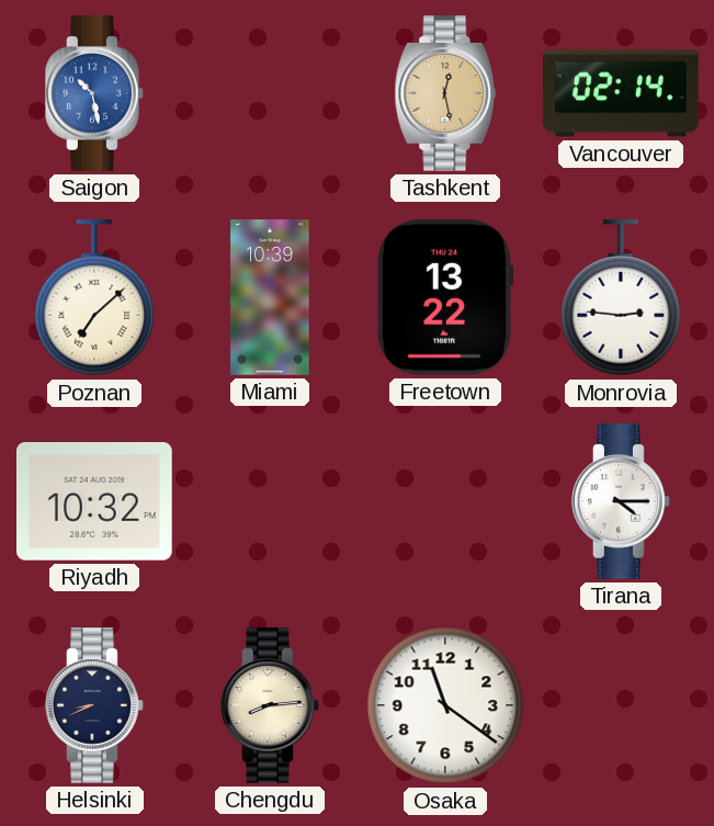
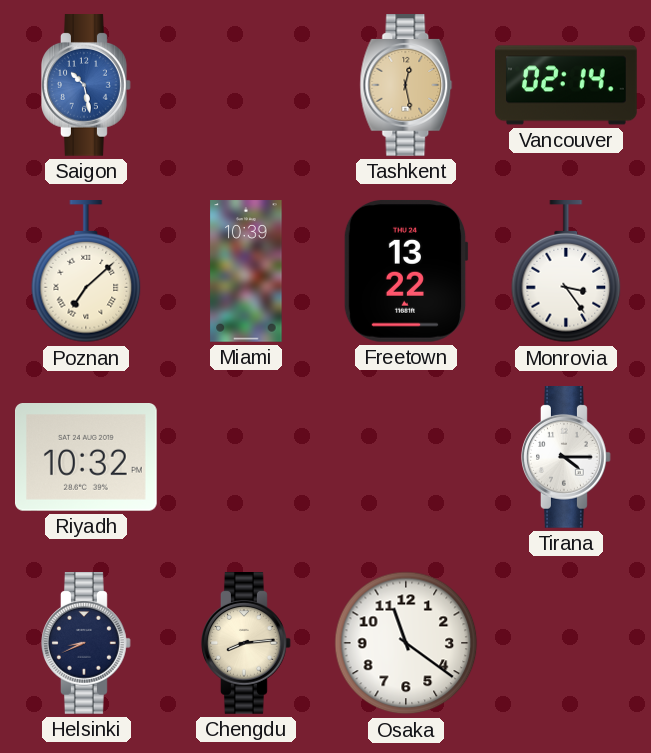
Monrovia: 2:46 -> 3:24
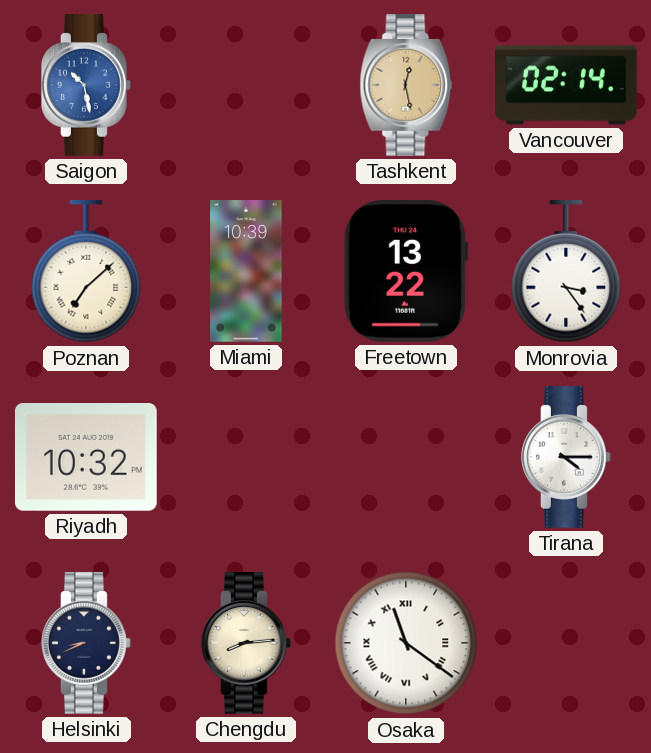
Osaka numerals: Arabic -> Roman
